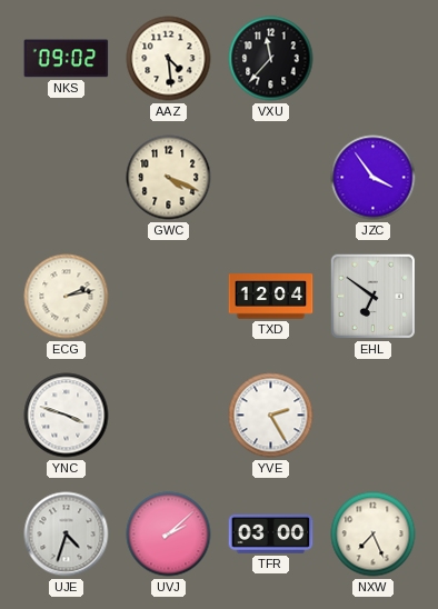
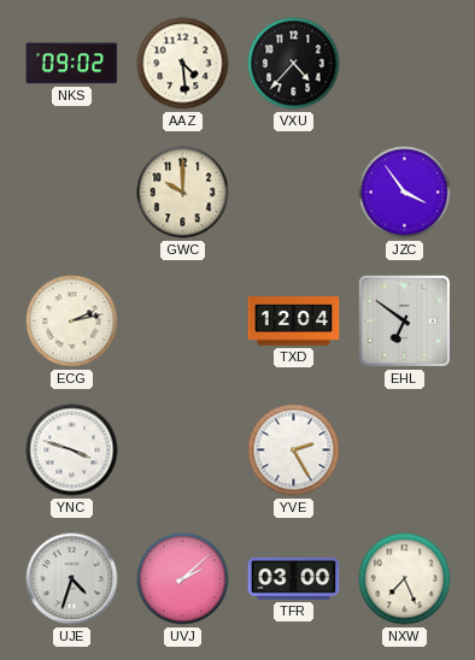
VXU: 11:37 -> 4:37
GWC: 4:19 -> 10:00
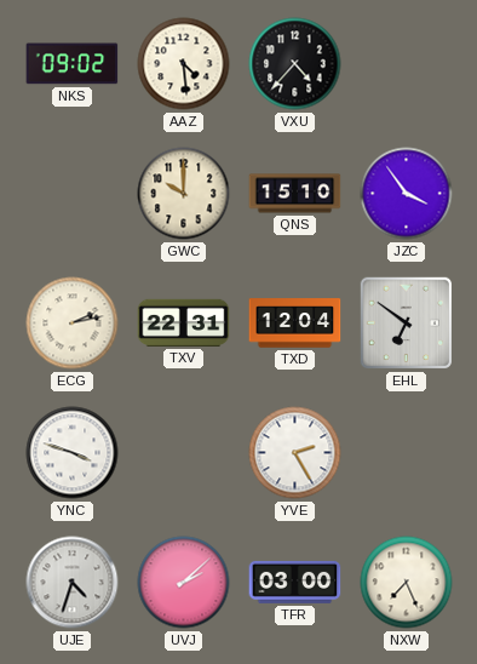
QNS: none -> 15:10
TXV: none -> 22:31
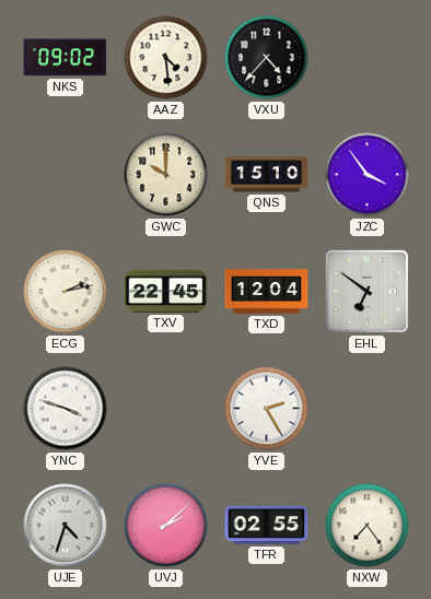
TXV: 22:31 -> 22:45
TFR: 03:00 -> 02:55
NXW: 7:26 -> 7:24
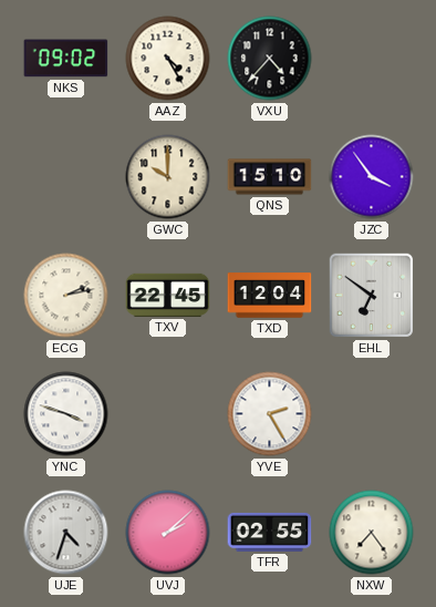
AAZ: 4:29 -> 4:25
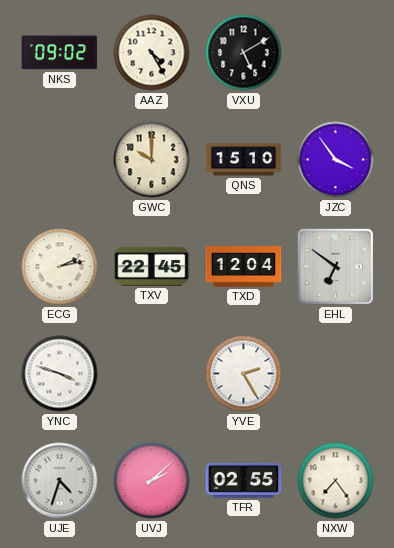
VXU: 4:37 -> 5:10
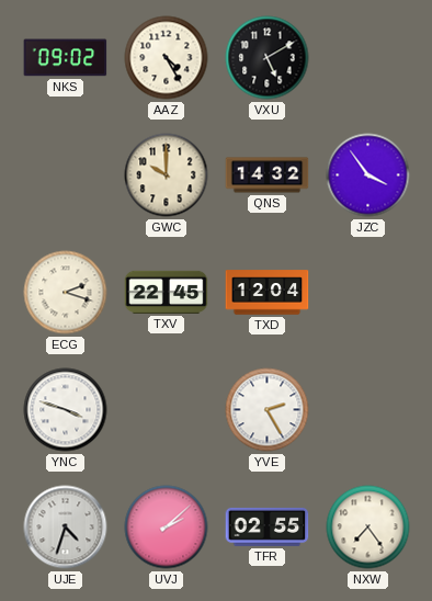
QNS: 15:10 -> 14:32
ECG: 2:13 -> 2:18
EHL: 6:51 -> none
